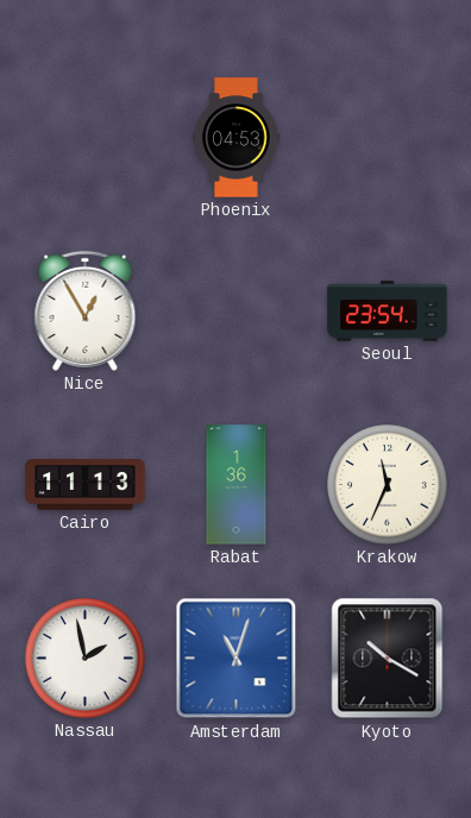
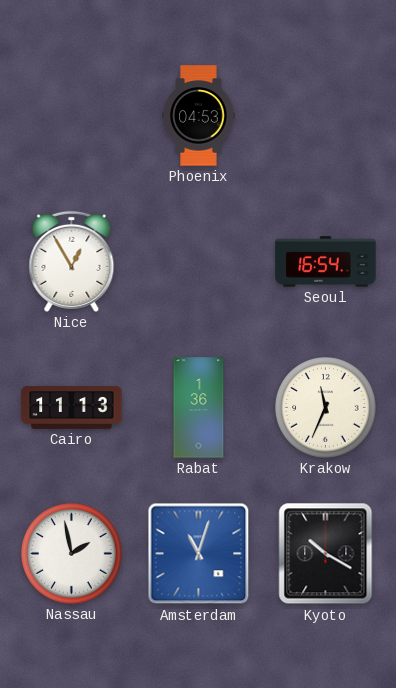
Seoul: 23:54 -> 16:54
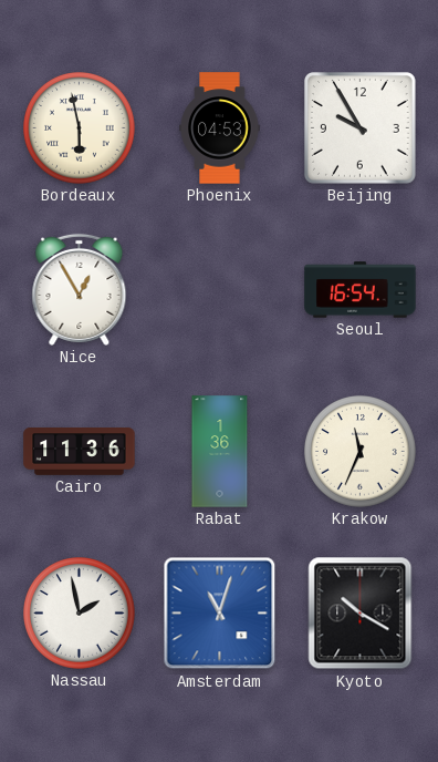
Bordeaux: none -> 5:58
Beijing: none -> 9:55
Cairo: 11:13 -> 11:36
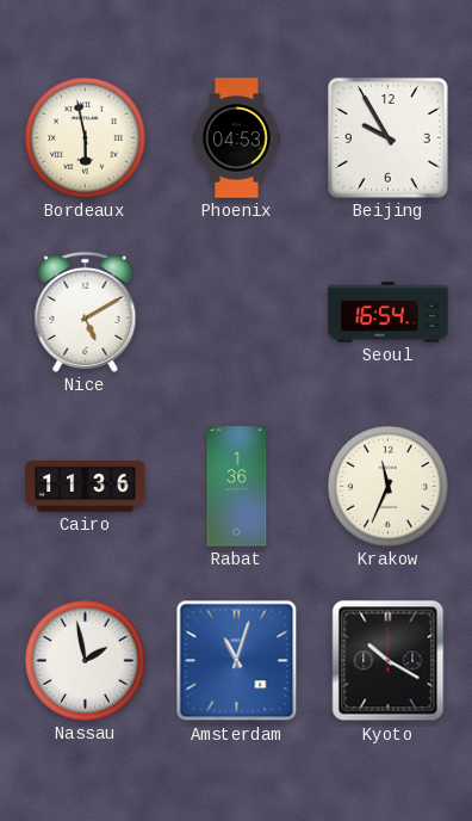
Nice: 12:55 -> 5:10
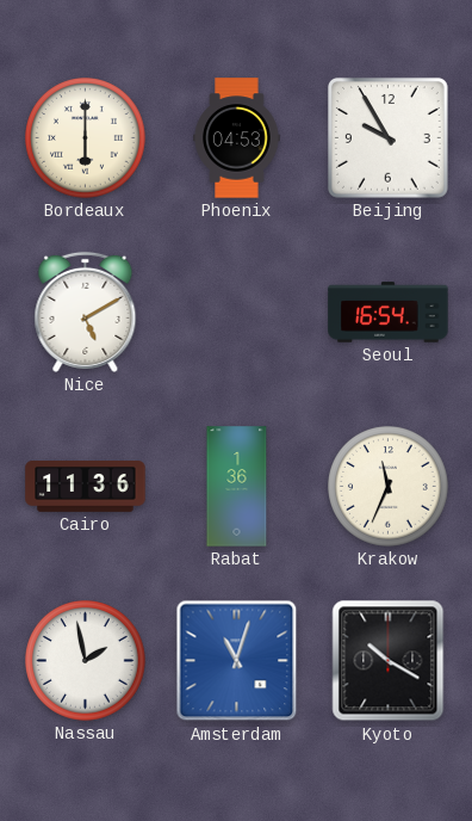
Bordeaux: 5:58 -> 6:00
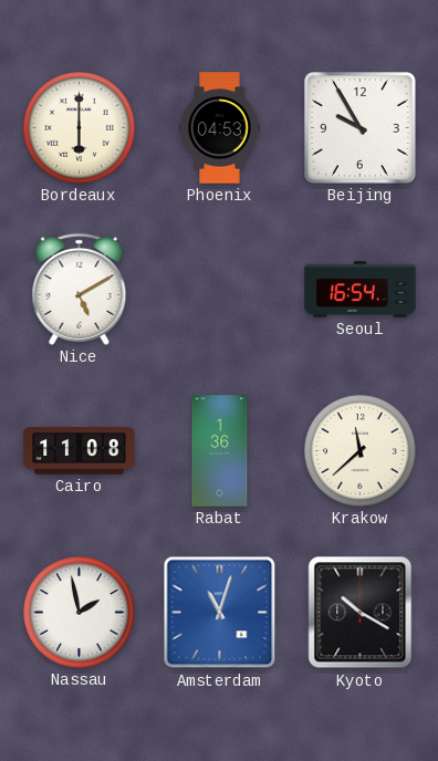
Cairo: 11:36 -> 11:08
Krakow: 11:34 -> 11:38
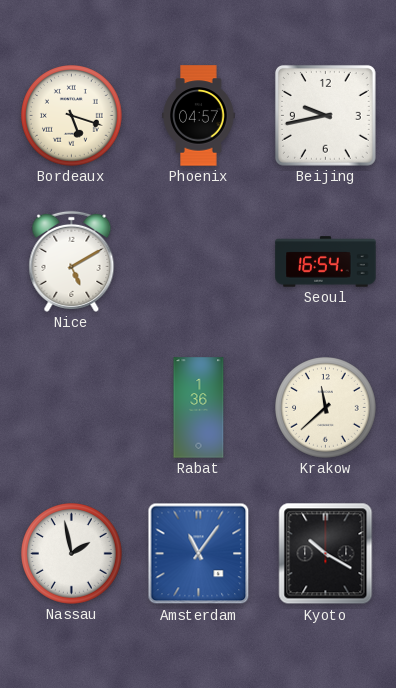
Bordeaux: 6:00 -> 5:18
Phoenix: 04:53 -> 04:57
Beijing: 9:55 -> 9:43
Cairo: 11:08 -> none
Amsterdam: 11:03 -> 11:06
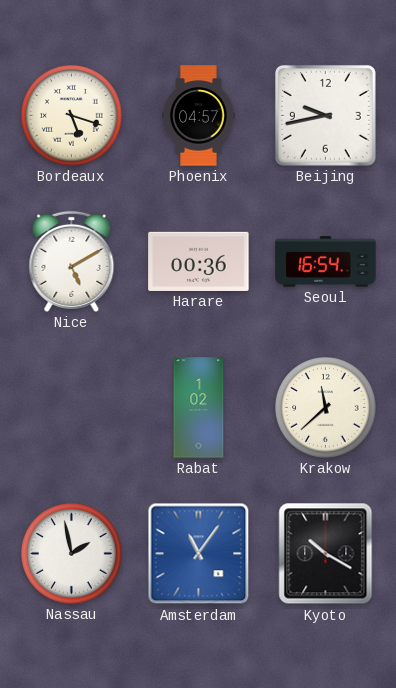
Harare: none -> 00:36
Rabat: 1:36 -> 1:02
